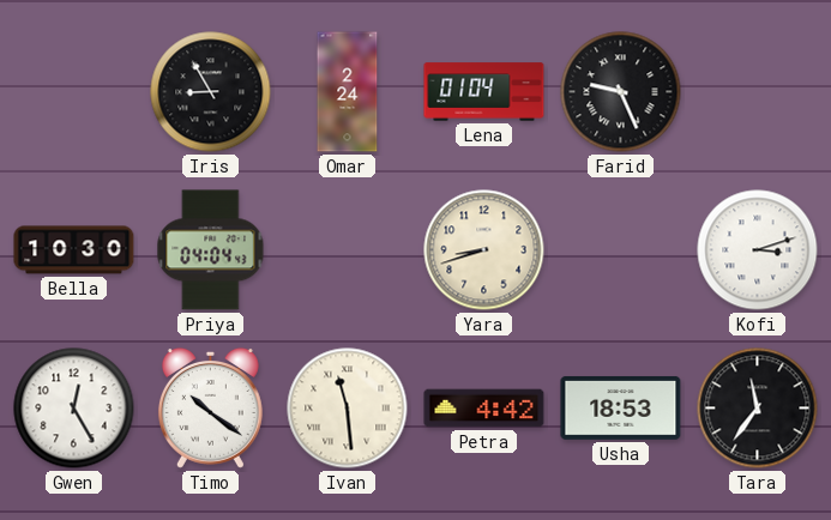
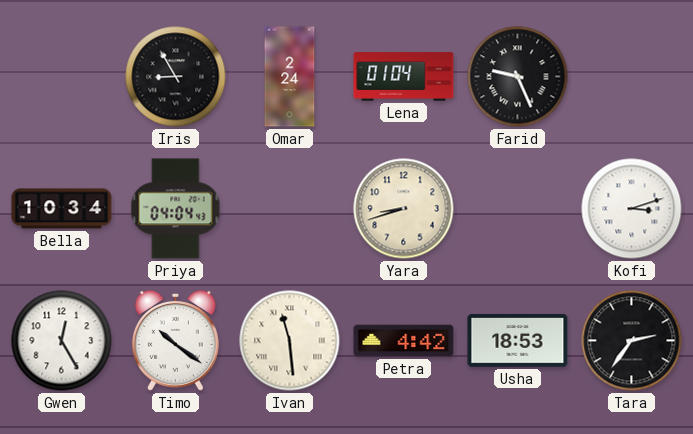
Bella: 10:30 -> 10:34
Tara: 11:36 -> 2:36
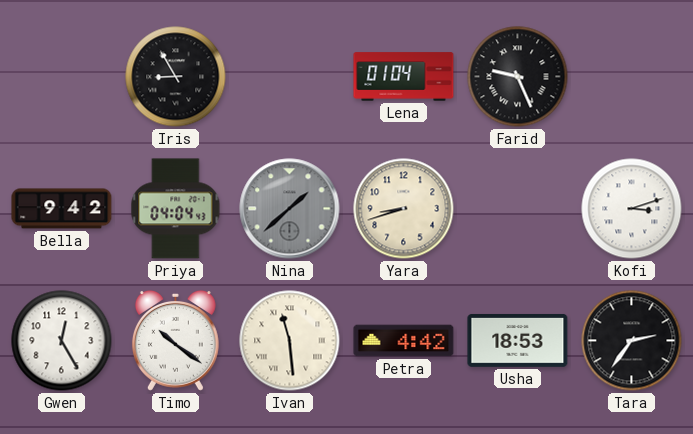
Omar: 2:24 -> none
Bella: 10:34 -> 9:42
Nina: none -> 1:38
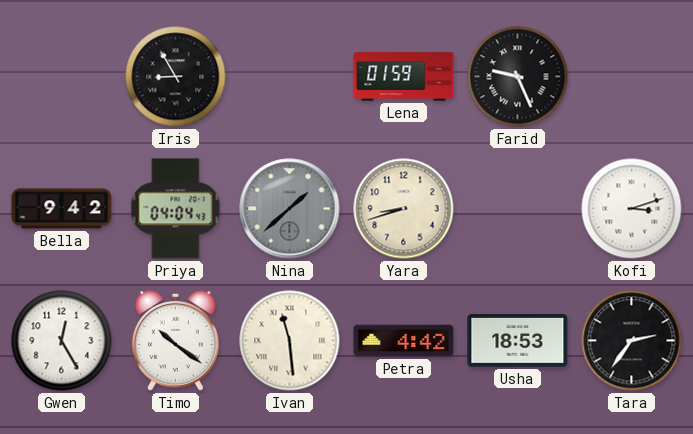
Lena: 01:04 -> 01:59
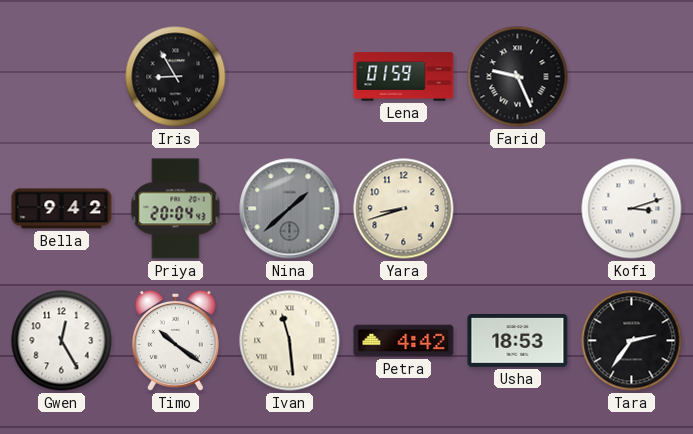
Priya: 04:04 -> 20:04
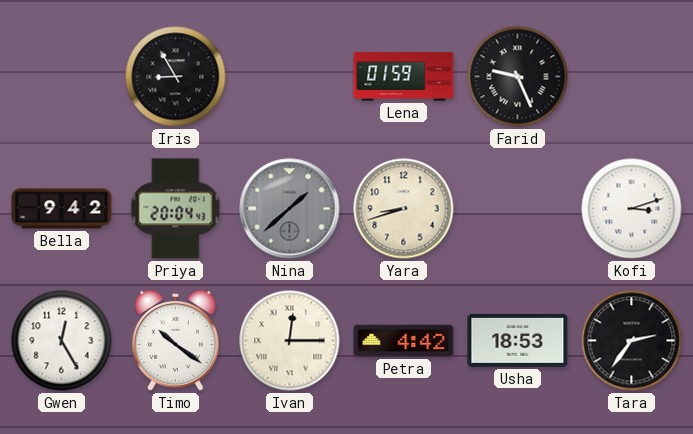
Ivan: 11:29 -> 12:15
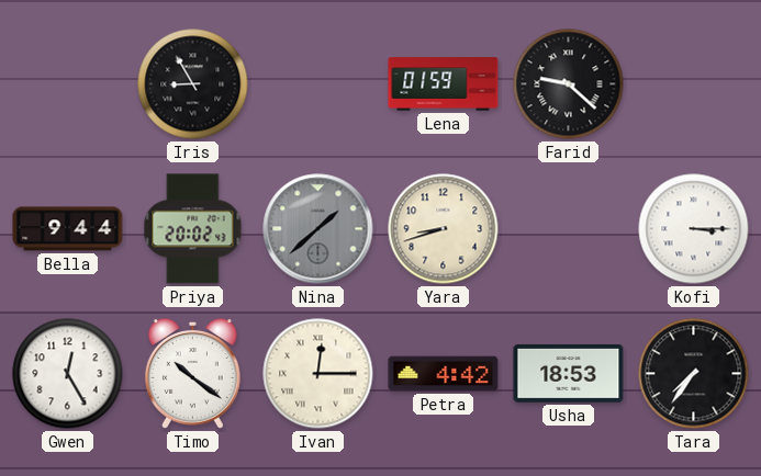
Farid: 9:26 -> 9:22
Bella: 9:42 -> 9:44
Priya: 20:04 -> 20:02
Kofi: 3:12 -> 3:15
Tara: 2:36 -> 7:36
